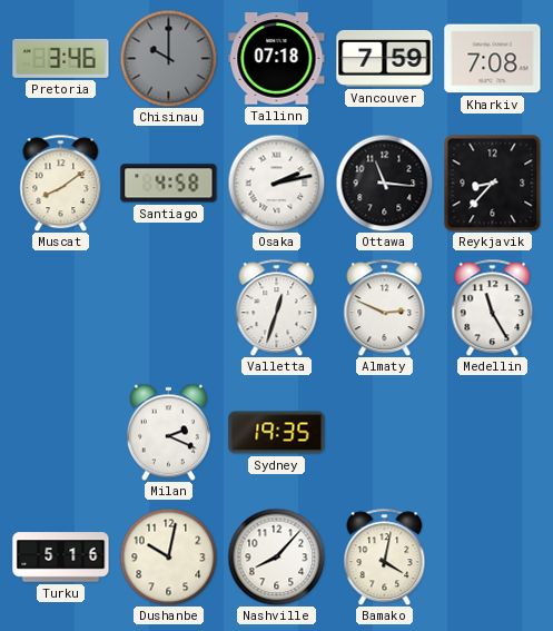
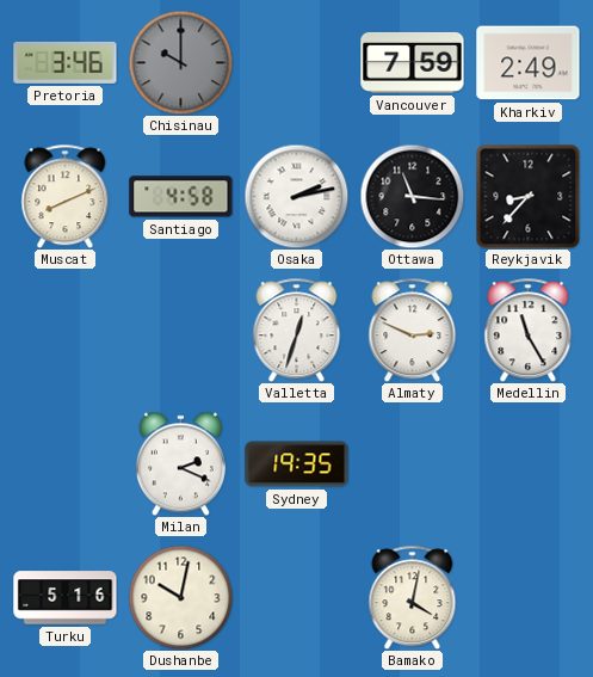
Tallinn: 07:18 -> none
Kharkiv: 7:08 -> 2:49
Muscat: 8:09 -> 8:11
Nashville: 8:07 -> none
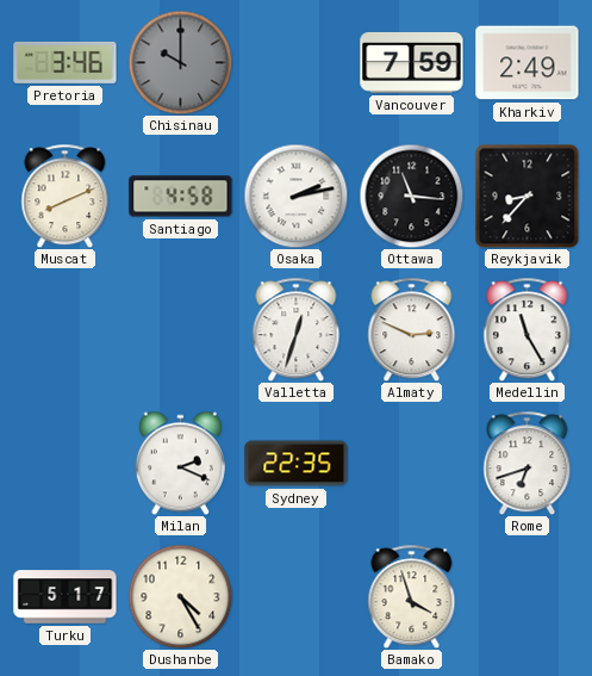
Sydney: 19:35 -> 22:35
Rome: none -> 6:42
Turku: 5:16 -> 5:17
Dushanbe: 10:02 -> 4:25
Bamako: 4:02 -> 3:57
